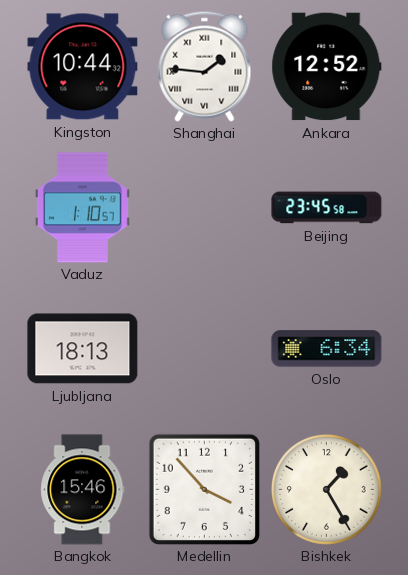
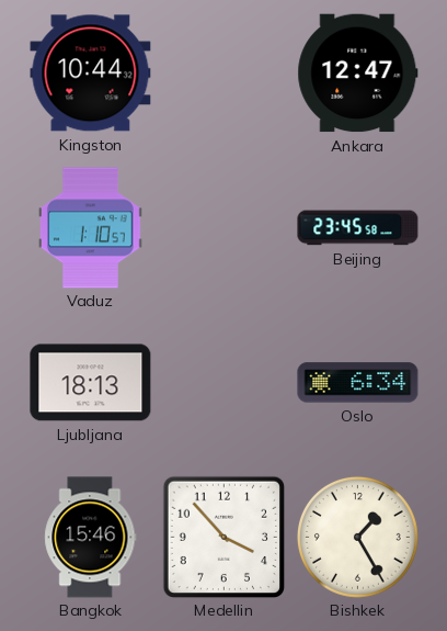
Shanghai: 1:46 -> none
Ankara: 12:52 -> 12:47
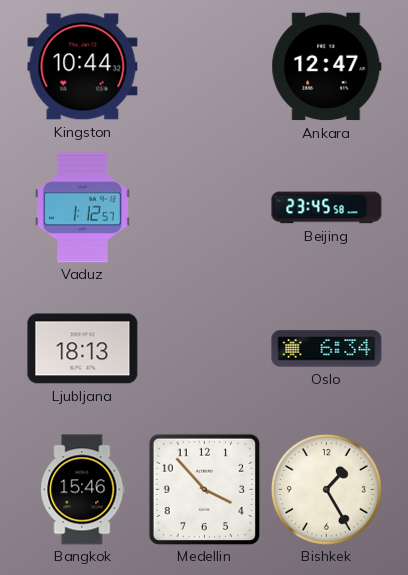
Vaduz: 1:10 -> 1:12
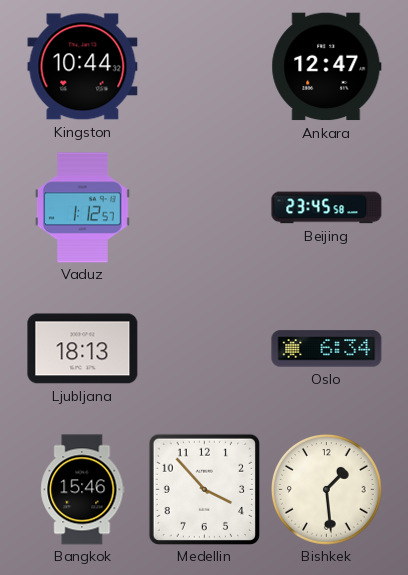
Bishkek: 1:25 -> 1:29
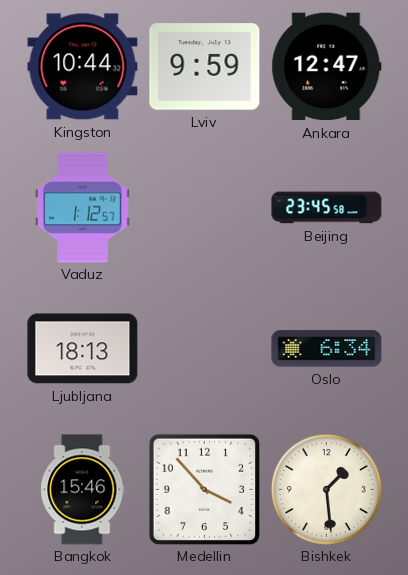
Lviv: none -> 9:59
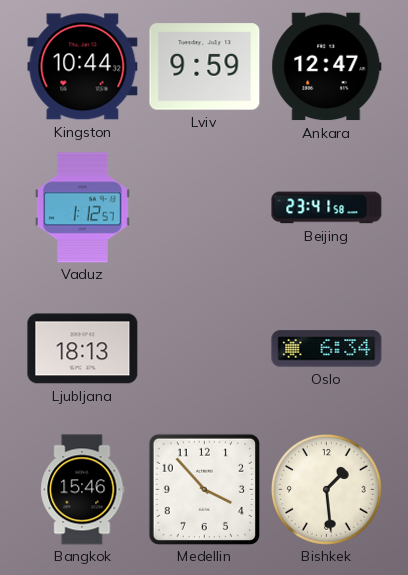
Beijing: 23:45 -> 23:41
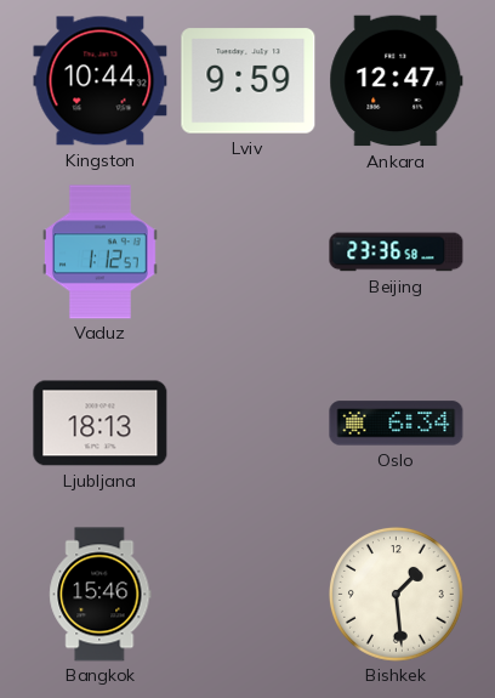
Beijing: 23:41 -> 23:36
Medellin: 3:53 -> none
